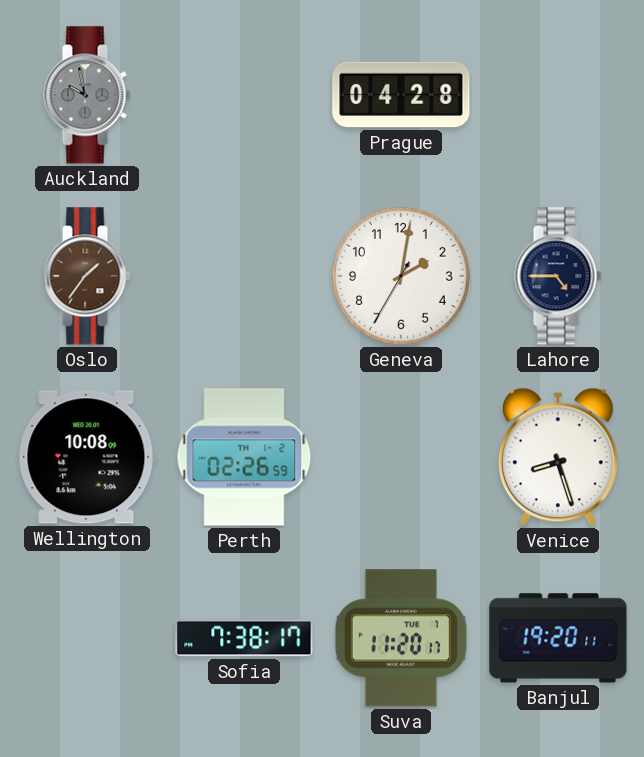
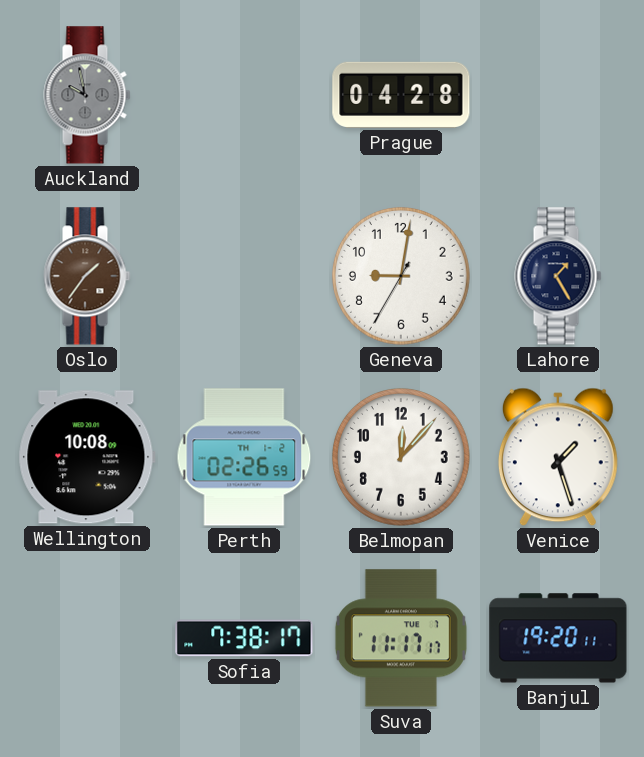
Geneva: 2:01 -> 9:01
Lahore: 4:45 -> 1:25
Belmopan: none -> 12:07
Venice: 8:27 -> 1:27
Suva: 11:20 -> 11:17
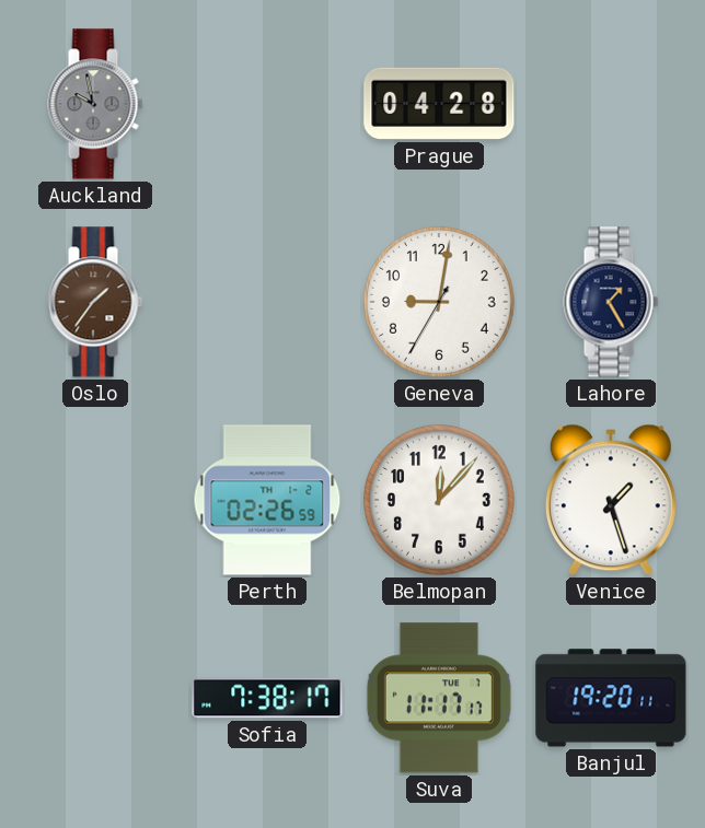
Wellington: 10:08 -> none
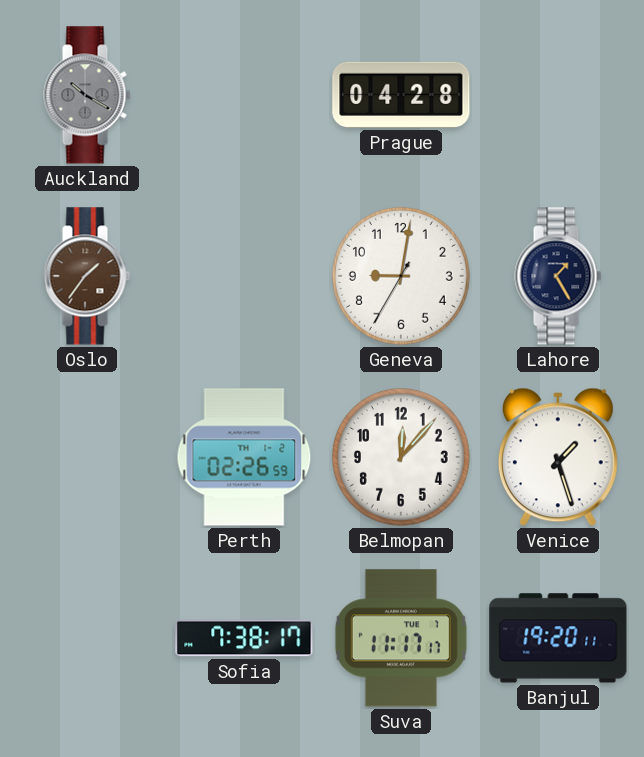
Auckland: 9:58 -> 10:20
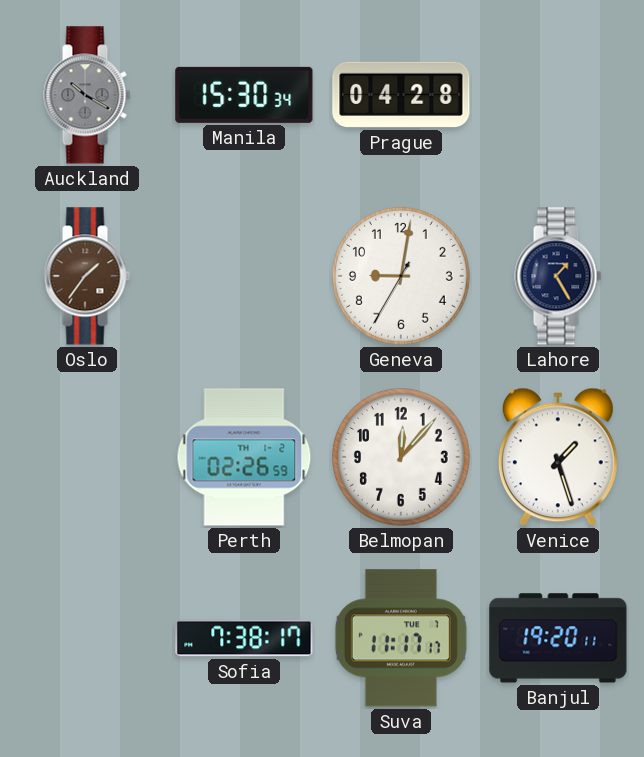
Manila: none -> 15:30
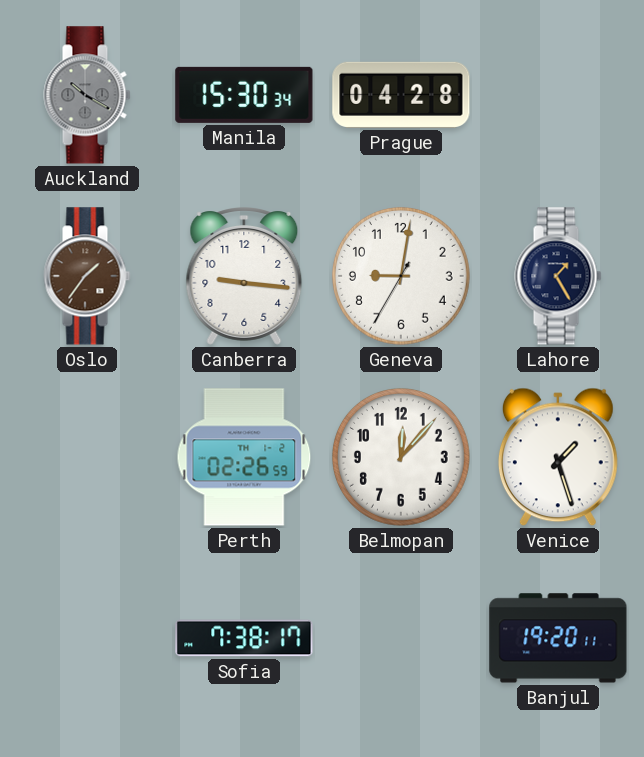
Canberra: none -> 9:16
Suva: 11:17 -> none
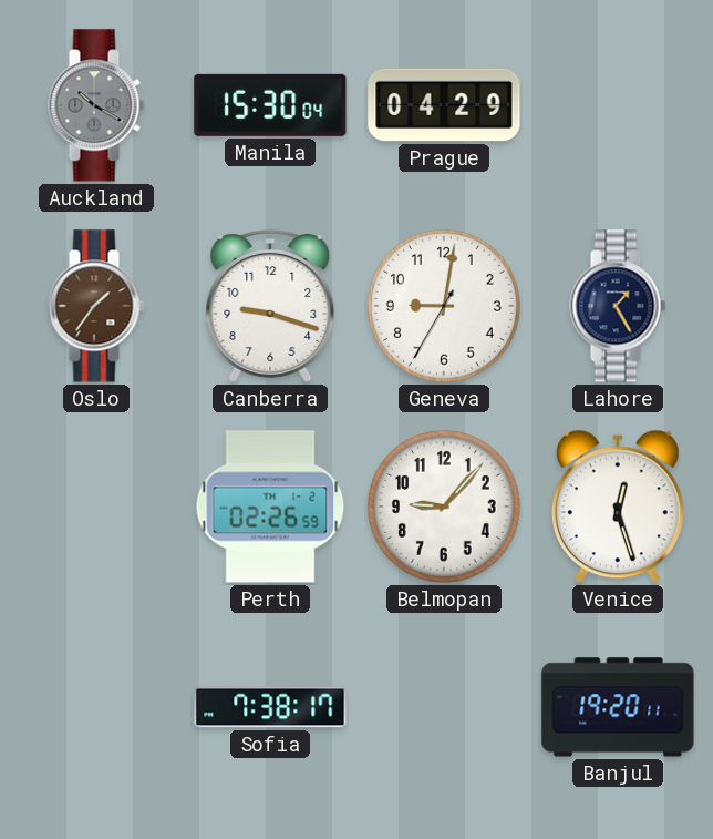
Manila: 15:30:34 -> 15:30:04
Prague: 04:28 -> 04:29
Canberra: 9:16 -> 9:18
Belmopan: 12:07 -> 9:07
Venice: 1:27 -> 12:27
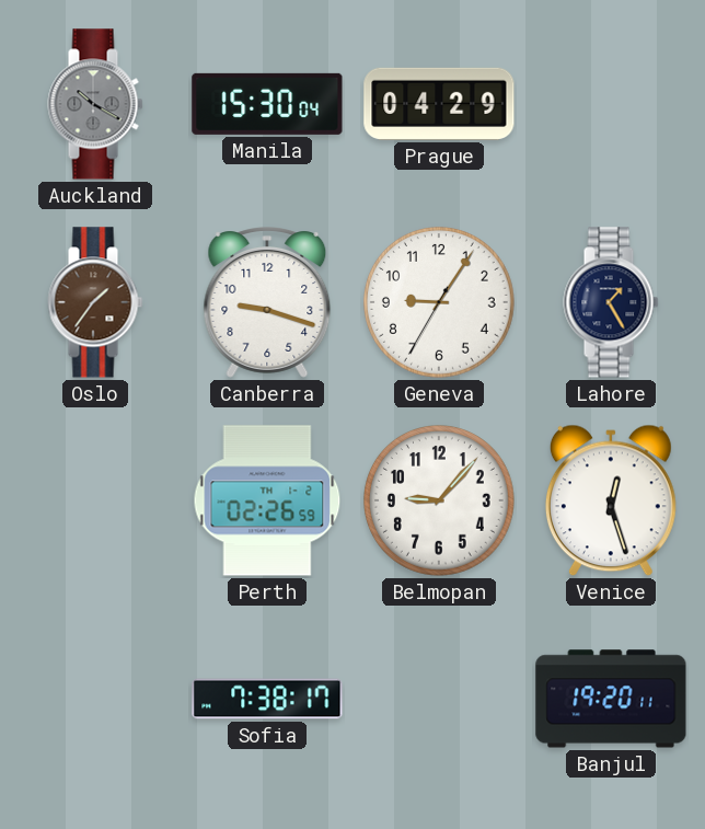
Geneva: 9:01 -> 9:05
